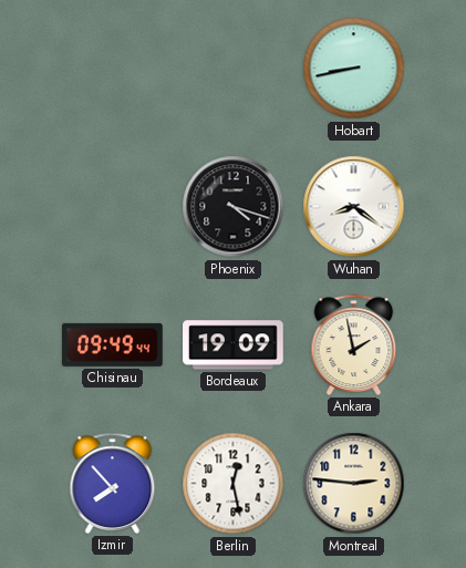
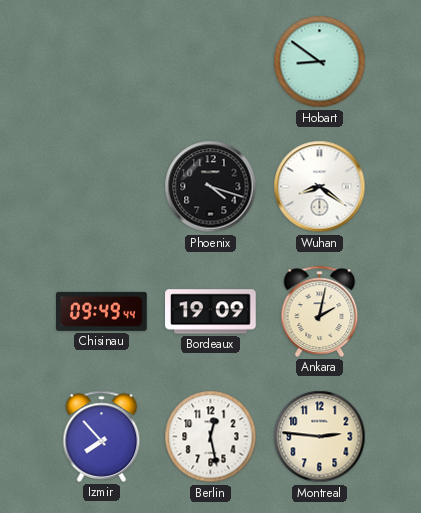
Hobart: 8:43 -> 8:51
Ankara: 1:58 -> 2:02
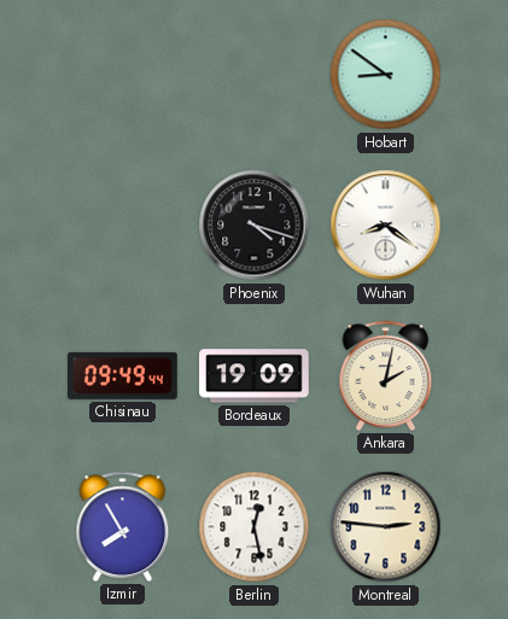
Izmir: 7:53 -> 7:55
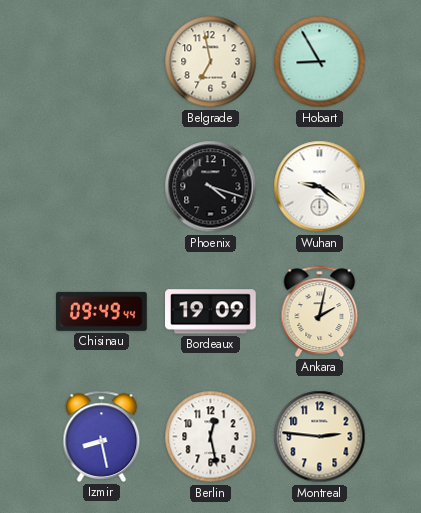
Belgrade: none -> 6:58
Hobart: 8:51 -> 8:55
Wuhan: 8:21 -> 9:21
Izmir: 7:55 -> 8:28
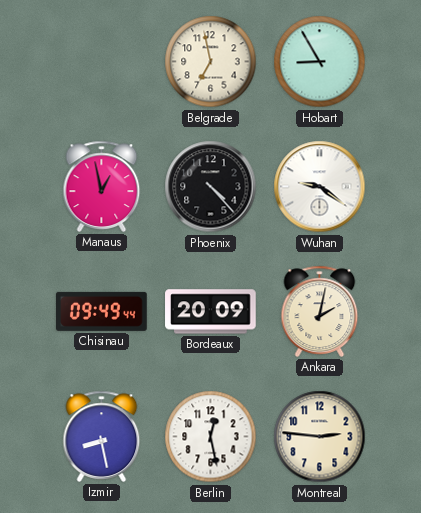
Manaus: none -> 12:58
Phoenix: 4:18 -> 4:23
Bordeaux: 19:09 -> 20:09
